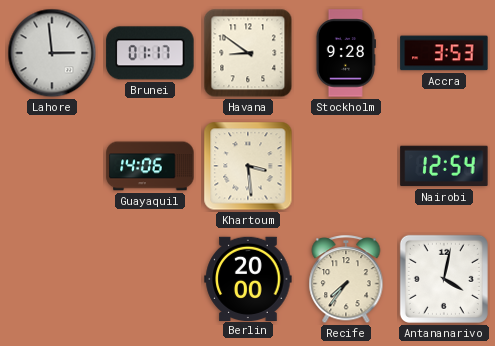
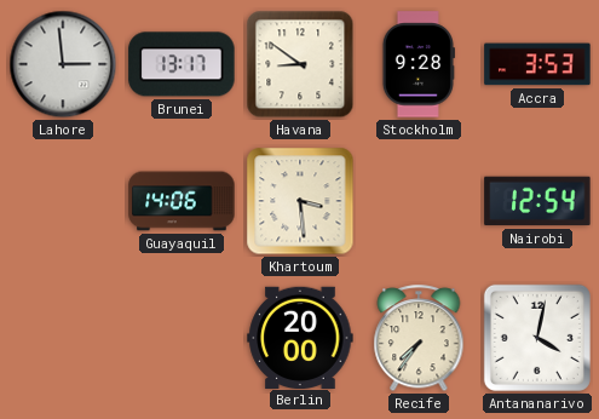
Brunei: 01:17 -> 13:17
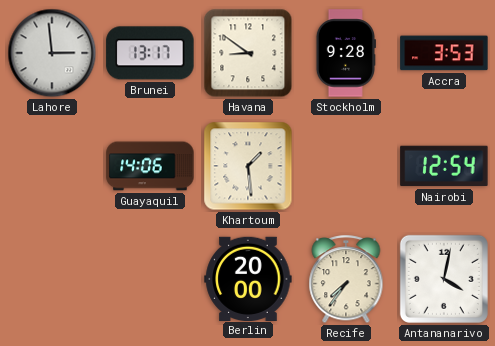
Khartoum: 3:29 -> 1:29
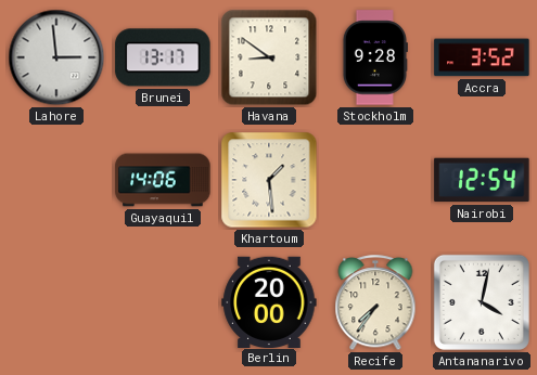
Accra: 3:53 -> 3:52
